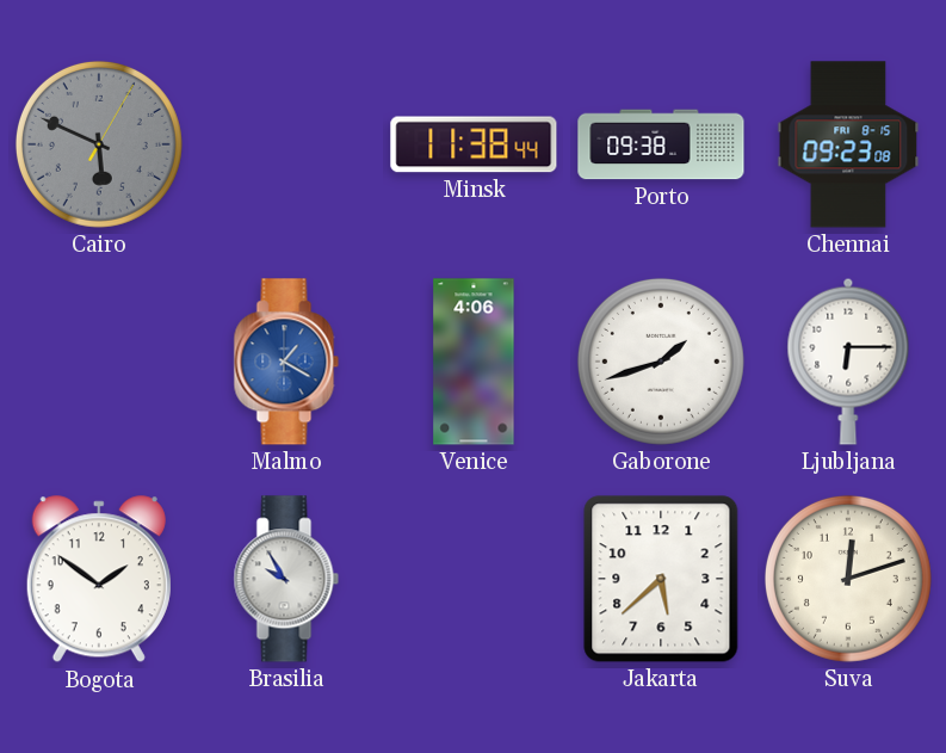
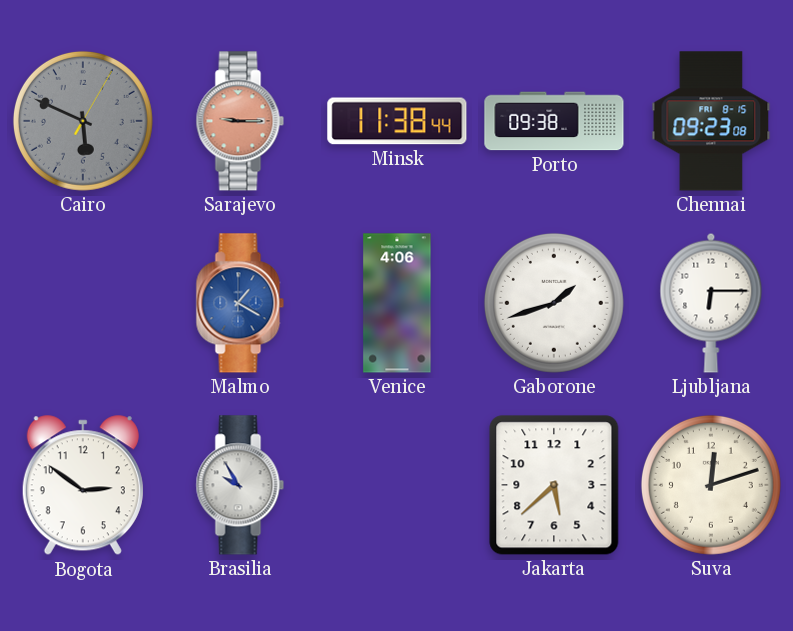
Sarajevo: none -> 9:15
Bogota: 1:51 -> 2:51
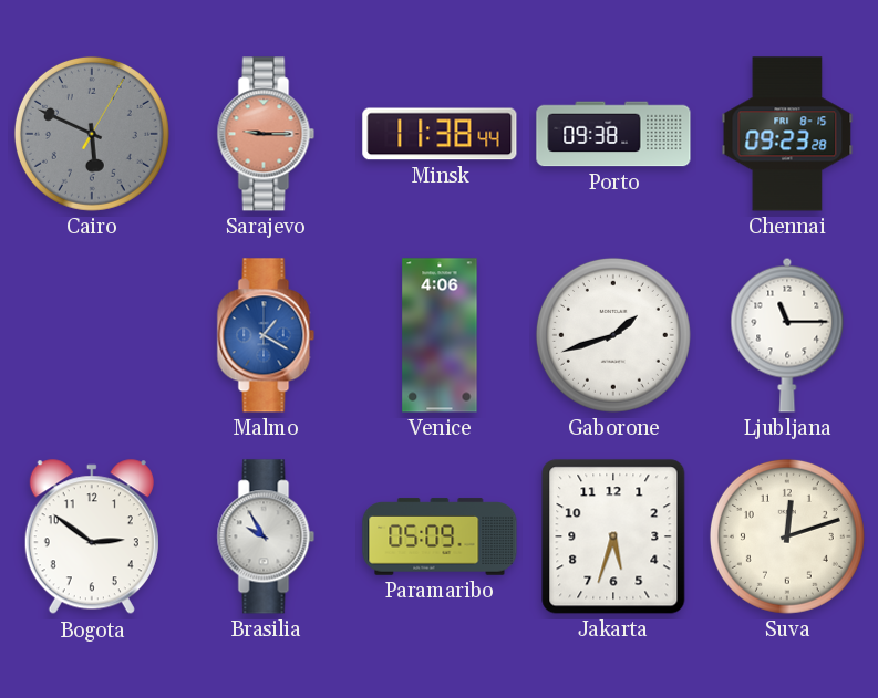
Chennai: 09:23:08 -> 09:23:28
Ljubljana: 6:15 -> 11:15
Paramaribo: none -> 05:09
Jakarta: 5:38 -> 5:33
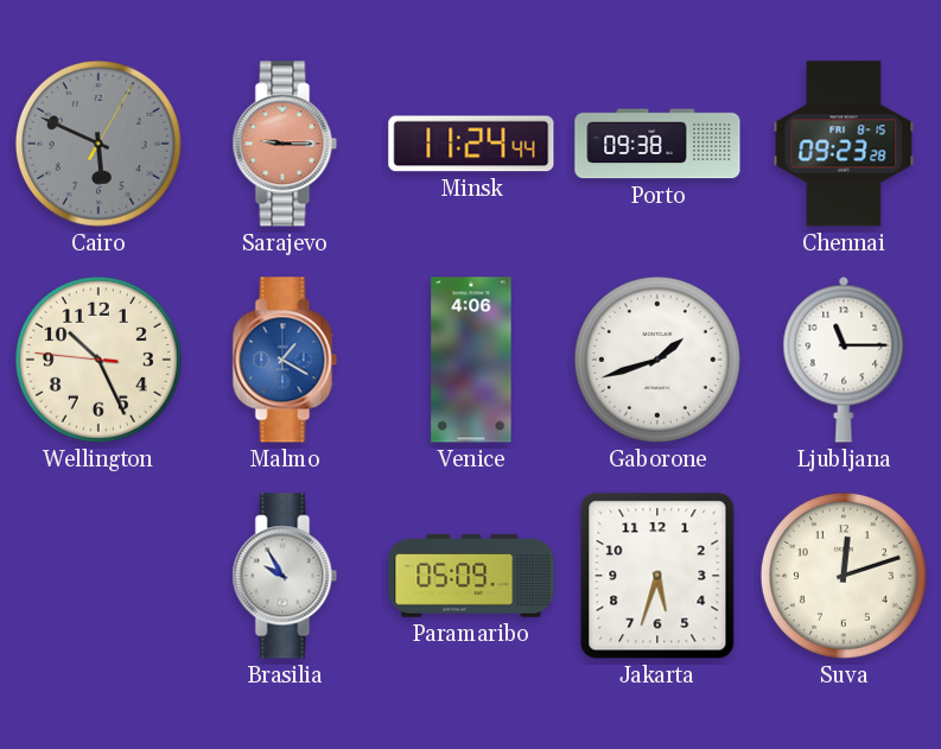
Minsk: 11:38 -> 11:24
Wellington: none -> 10:25
Bogota: 2:51 -> none
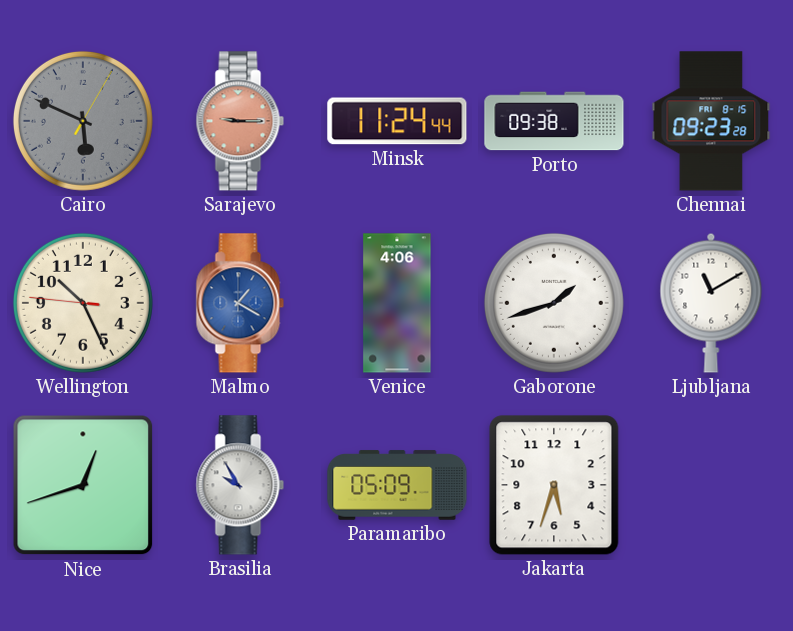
Ljubljana: 11:15 -> 11:10
Nice: none -> 12:42
Suva: 12:12 -> none
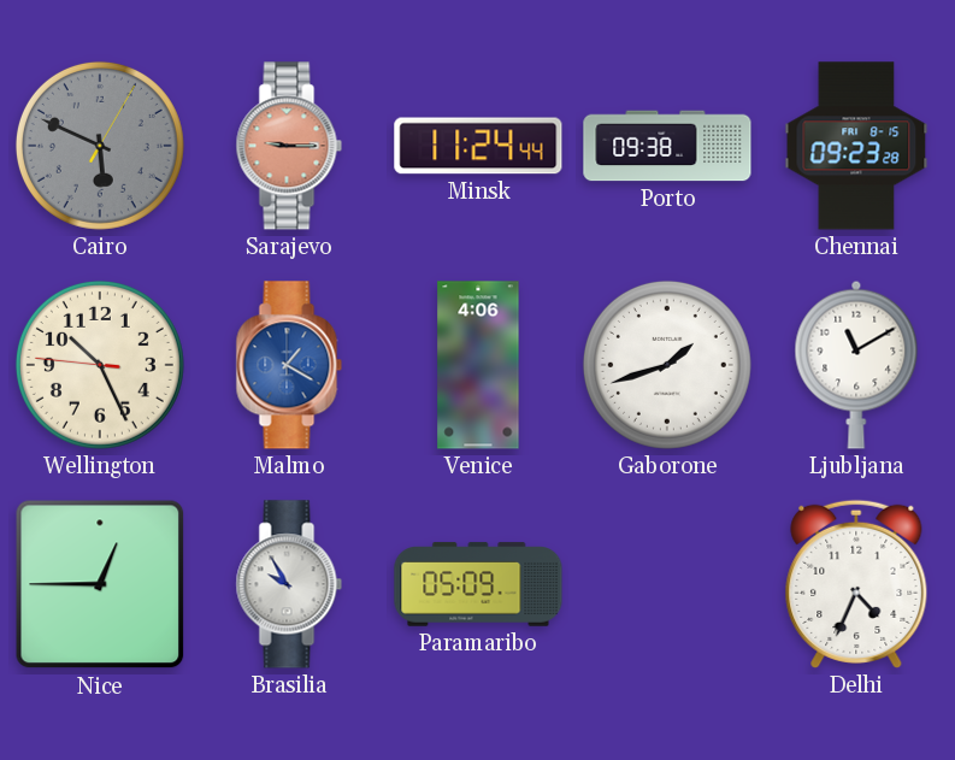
Nice: 12:42 -> 12:45
Jakarta: 5:33 -> none
Delhi: none -> 4:34
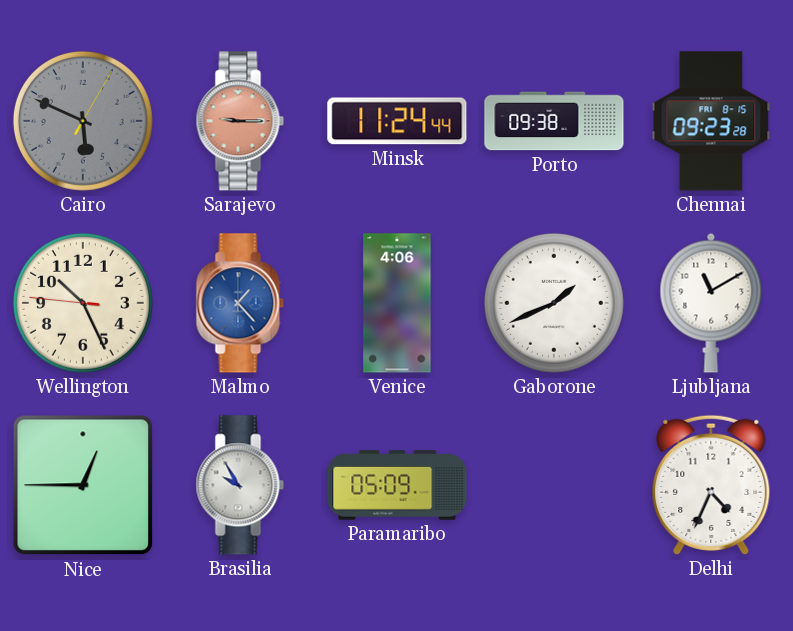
Malmo: 1:20 -> 1:23
Gaborone: 1:42 -> 1:41
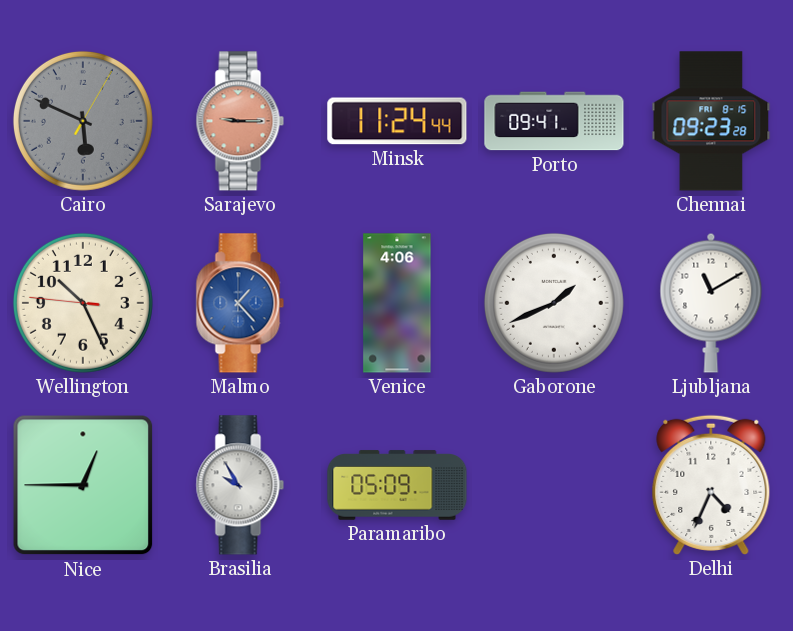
Porto: 09:38 -> 09:41
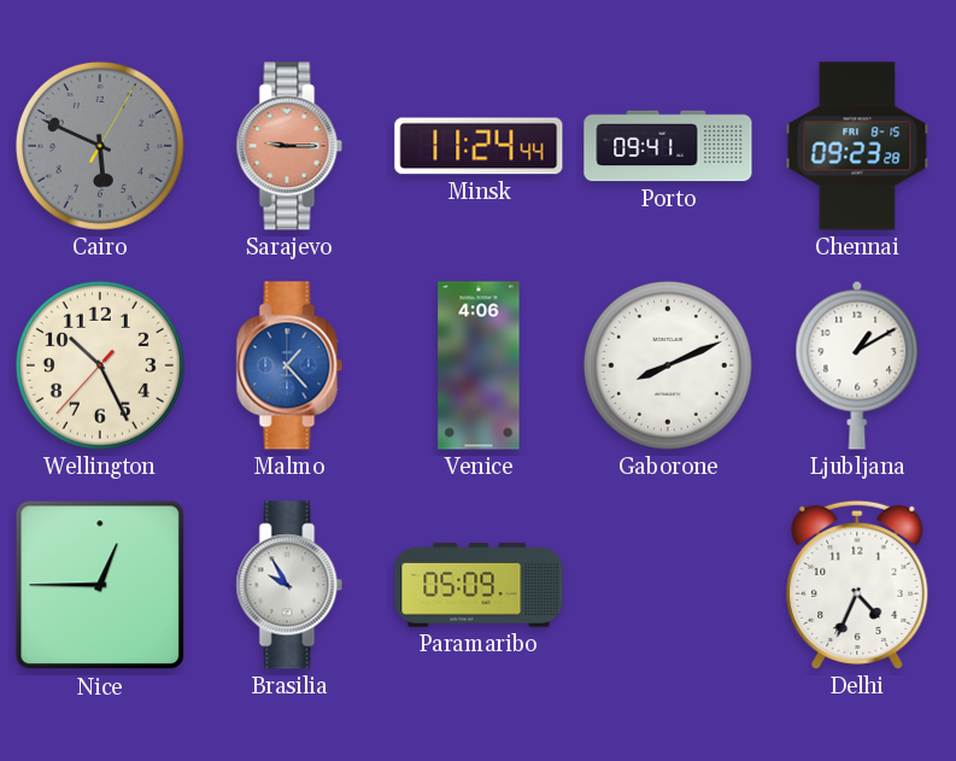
Wellington: 10:25:46 -> 10:25:37
Gaborone: 1:41 -> 8:11
Ljubljana: 11:10 -> 1:10
